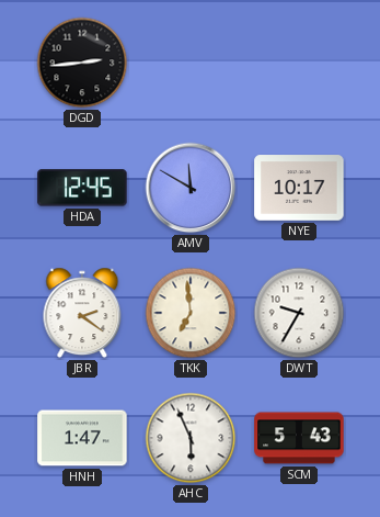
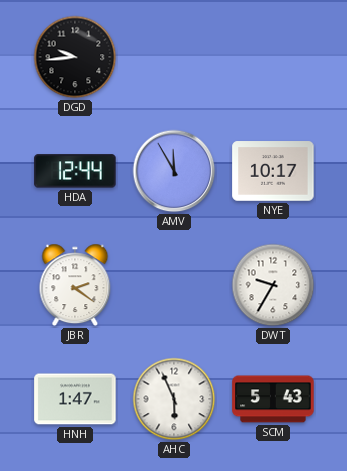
DGD: 2:44 -> 9:44
HDA: 12:45 -> 12:44
AMV: 11:50 -> 11:55
TKK: 6:59 -> none
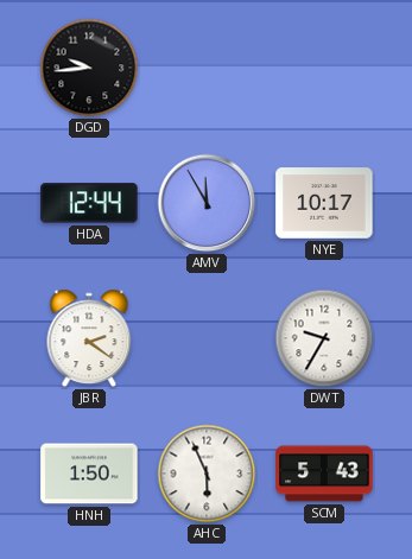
HNH: 1:47 -> 1:50
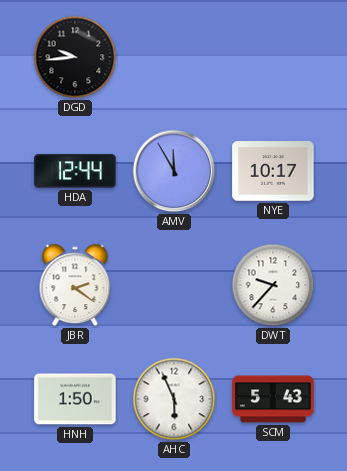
DWT: 9:35 -> 9:37
